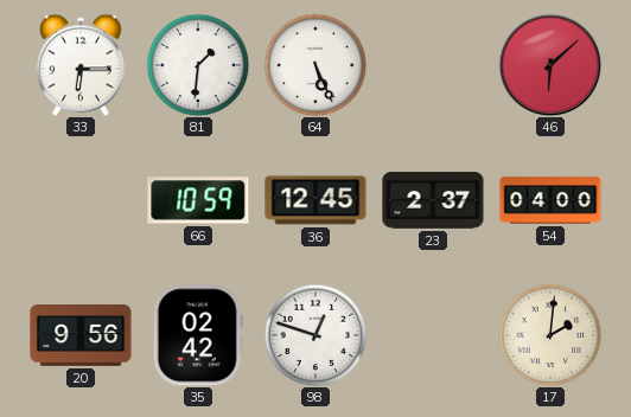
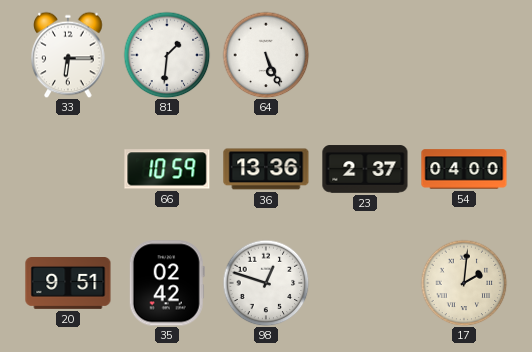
46: 6:08 -> none
36: 12:45 -> 13:36
20: 9:56 -> 9:51
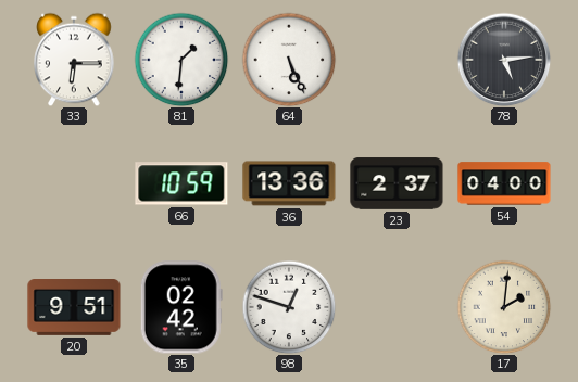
78: none -> 5:14
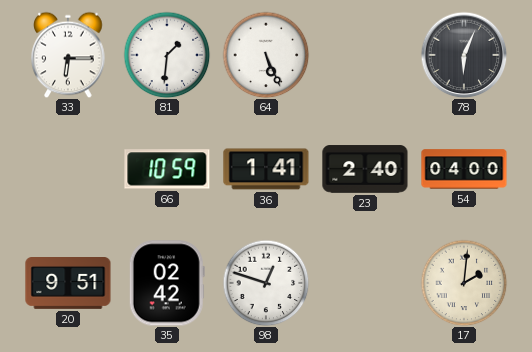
78: 5:14 -> 6:04
36: 13:36 -> 1:41
23: 2:37 -> 2:40
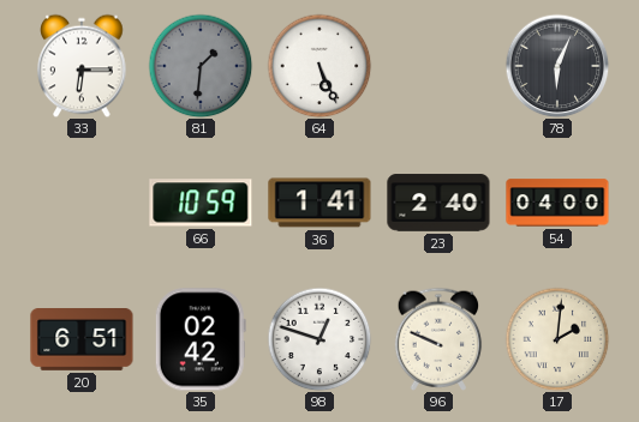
81 dial: white -> grey
20: 9:51 -> 6:51
96: none -> 9:49
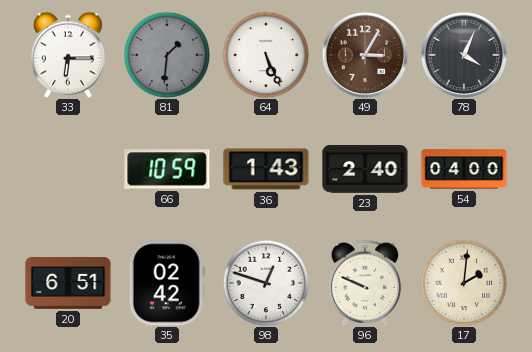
49: none -> 3:05
78: 6:04 -> 4:04
36: 1:41 -> 1:43
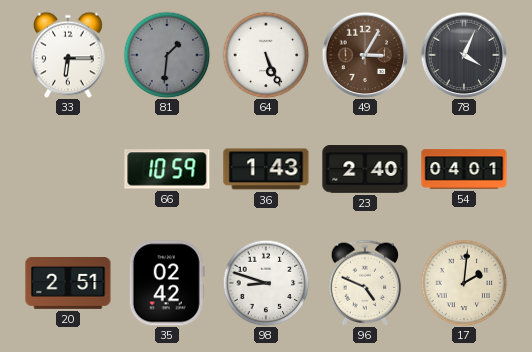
54: 04:00 -> 04:01
20: 6:51 -> 2:51
98: 12:48 -> 8:48
96: 9:49 -> 4:49
